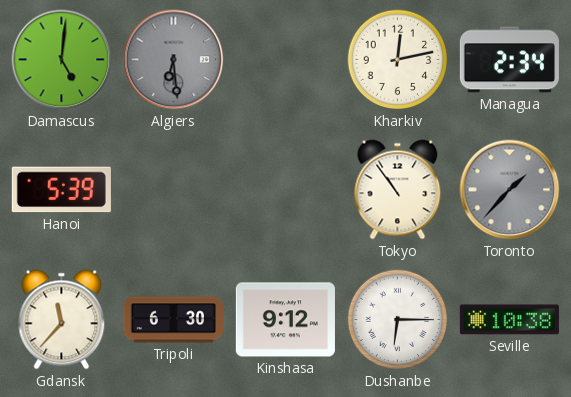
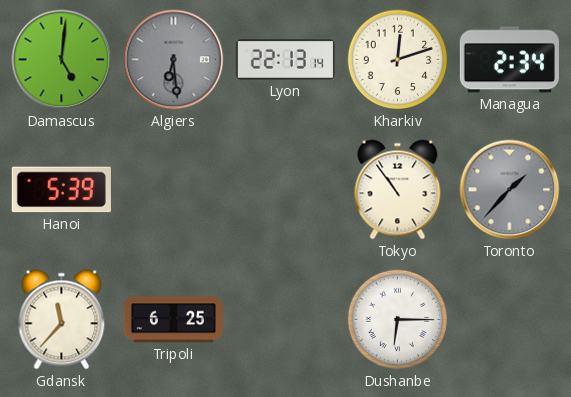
Lyon: none -> 22:13
Kharkiv: 12:13 -> 12:12
Tripoli: 6:30 -> 6:25
Kinshasa: 9:12 -> none
Seville: 10:38 -> none
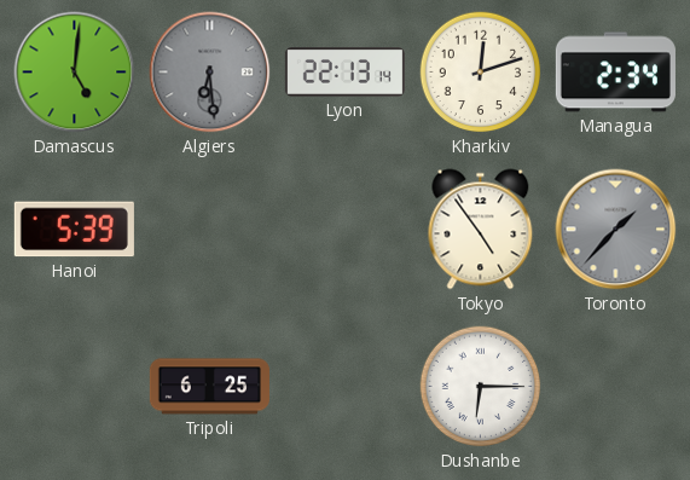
Tokyo: 10:54 -> 4:54
Gdansk: 11:37 -> none
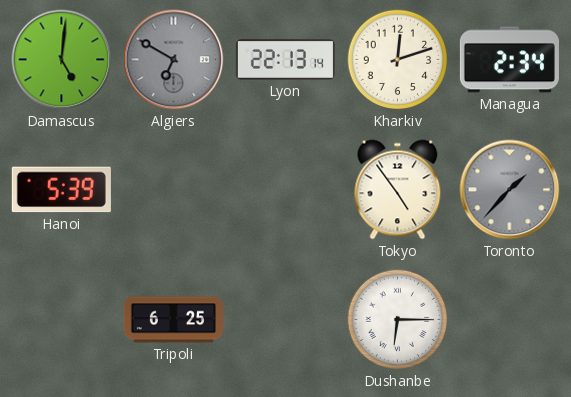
Algiers: 6:29 -> 6:50
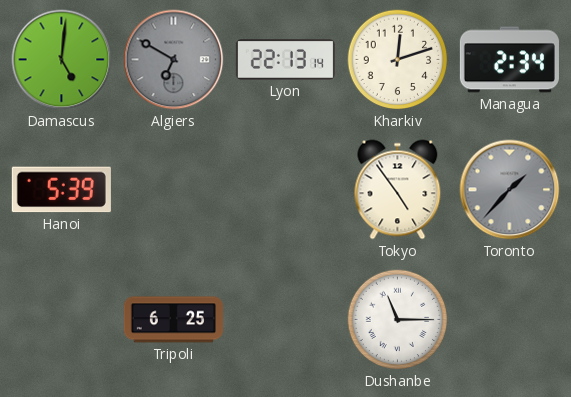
Dushanbe: 6:15 -> 11:15
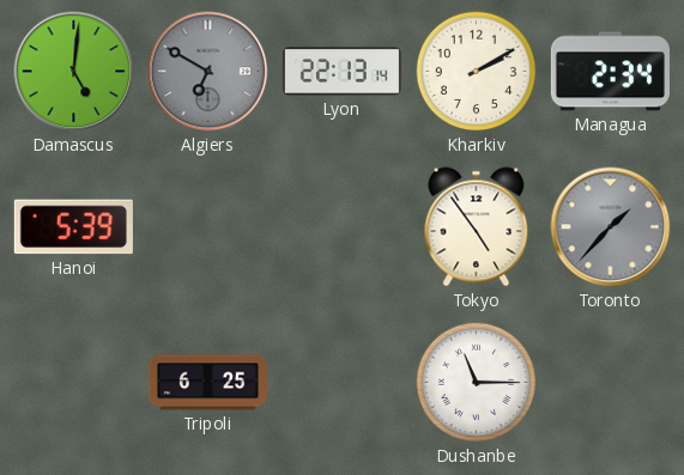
Kharkiv: 12:12 -> 2:10
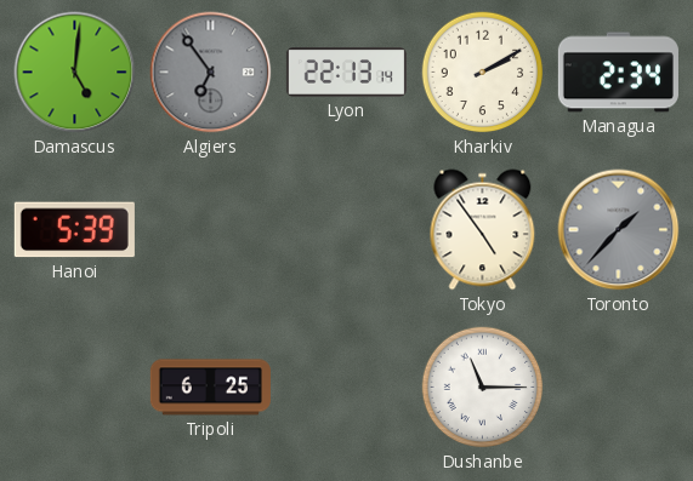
Algiers: 6:50 -> 6:54
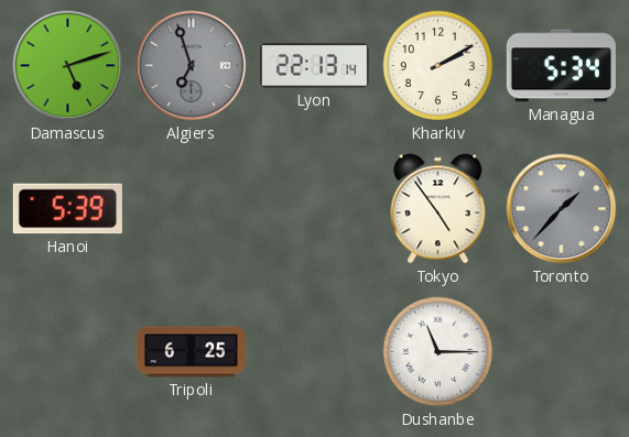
Damascus: 5:01 -> 5:12
Algiers: 6:54 -> 6:57
Managua: 2:34 -> 5:34
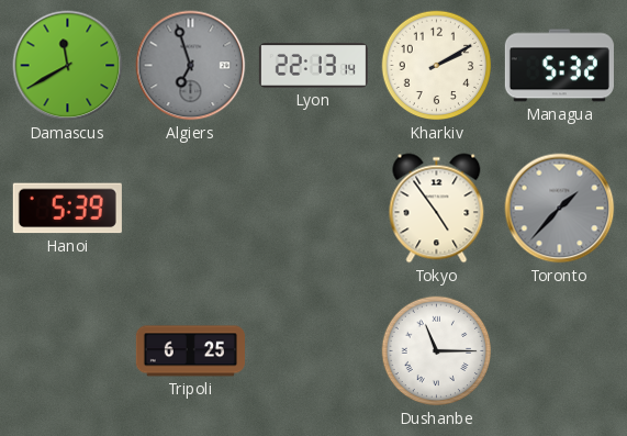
Damascus: 5:12 -> 11:40
Managua: 5:34 -> 5:32
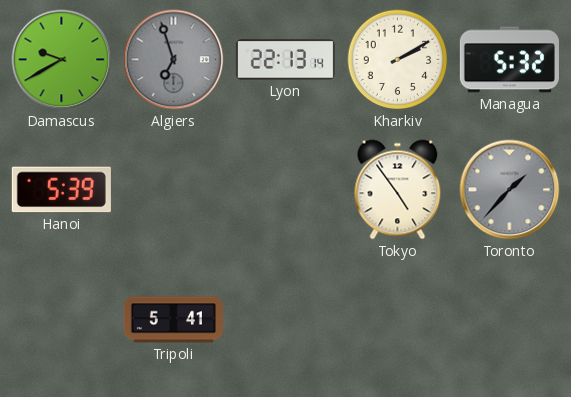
Damascus: 11:40 -> 9:40
Tripoli: 6:25 -> 5:41
Dushanbe: 11:15 -> none
